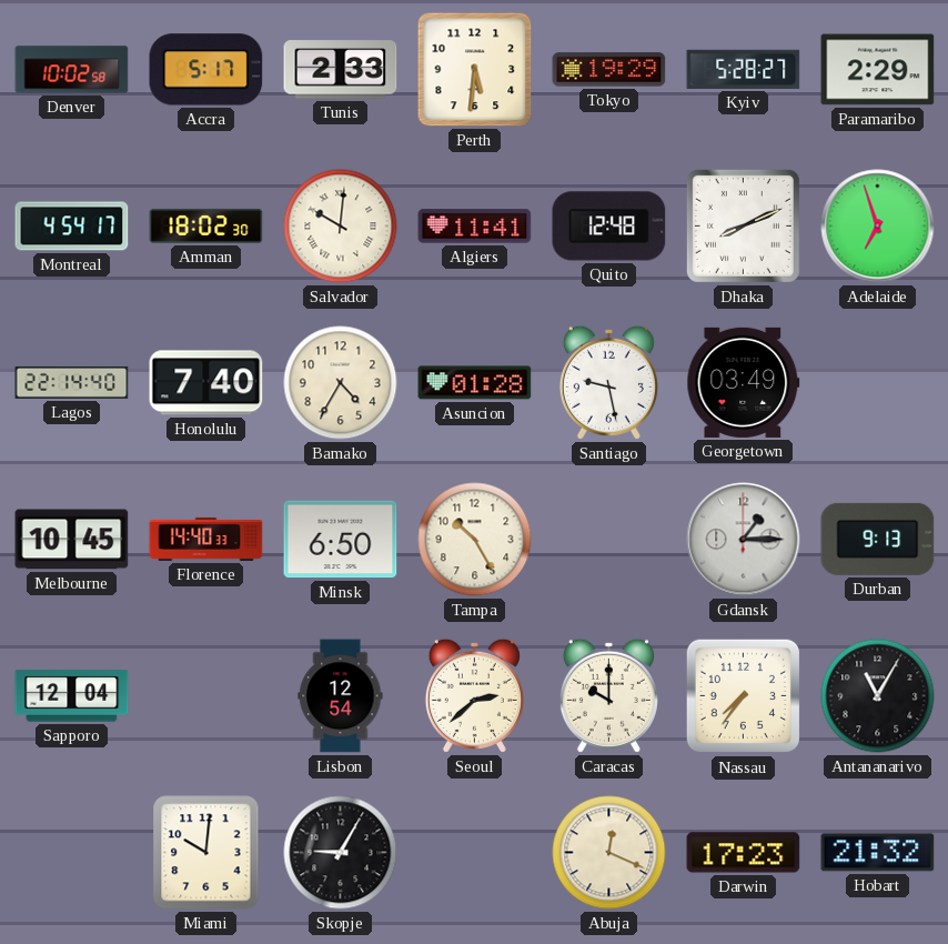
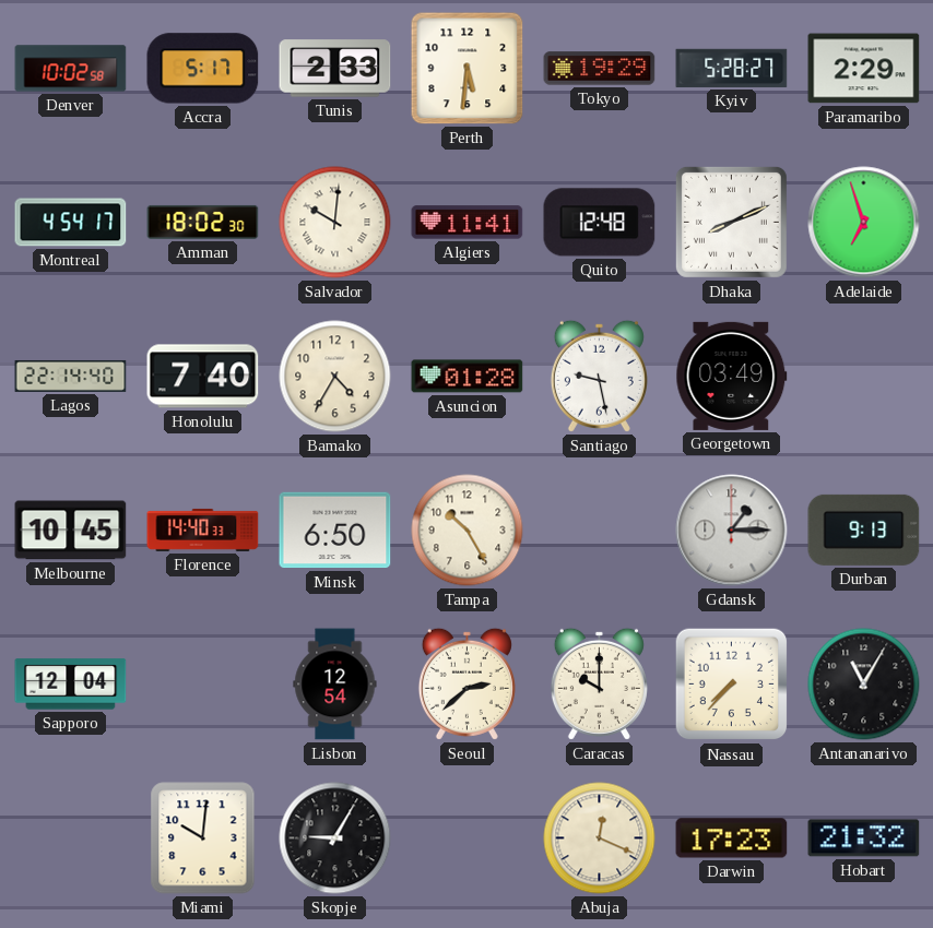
Nassau: 7:36 -> 7:37
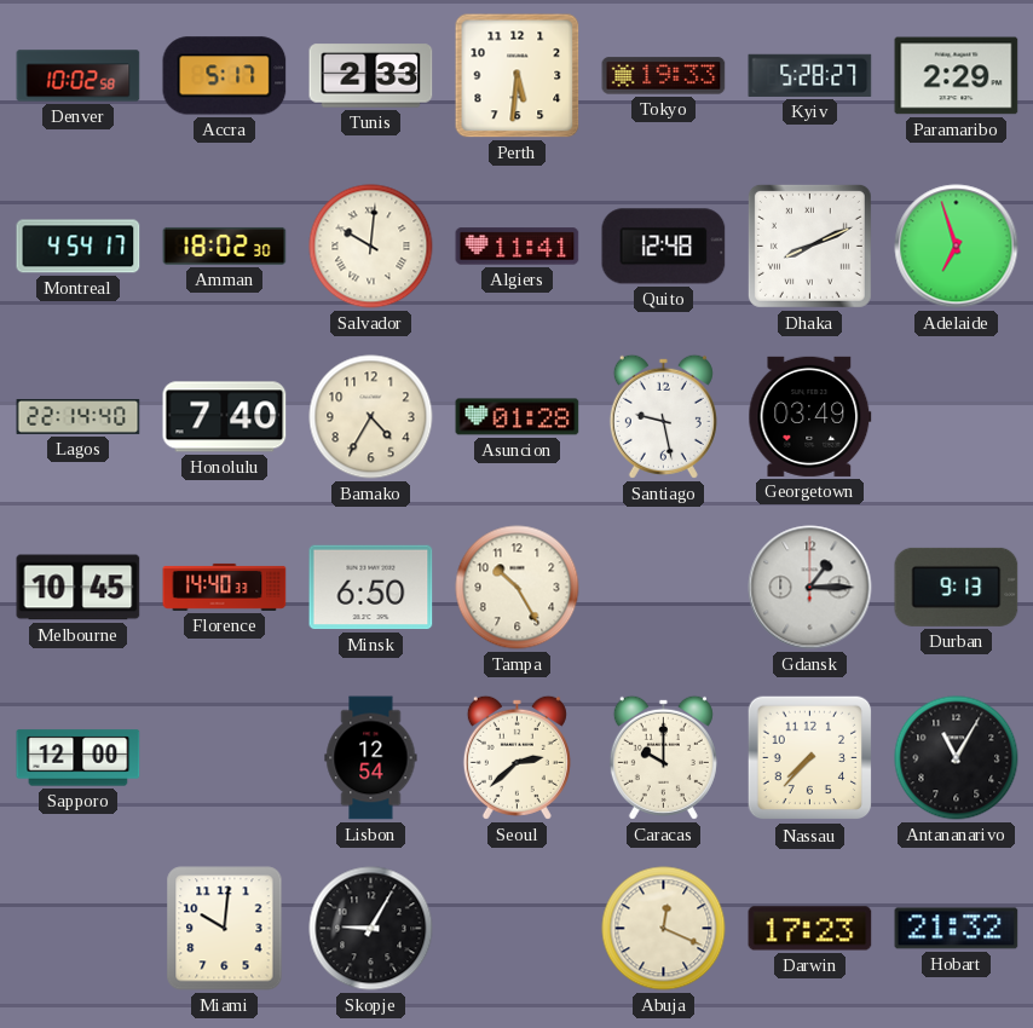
Tokyo: 19:29 -> 19:33
Sapporo: 12:04 -> 12:00
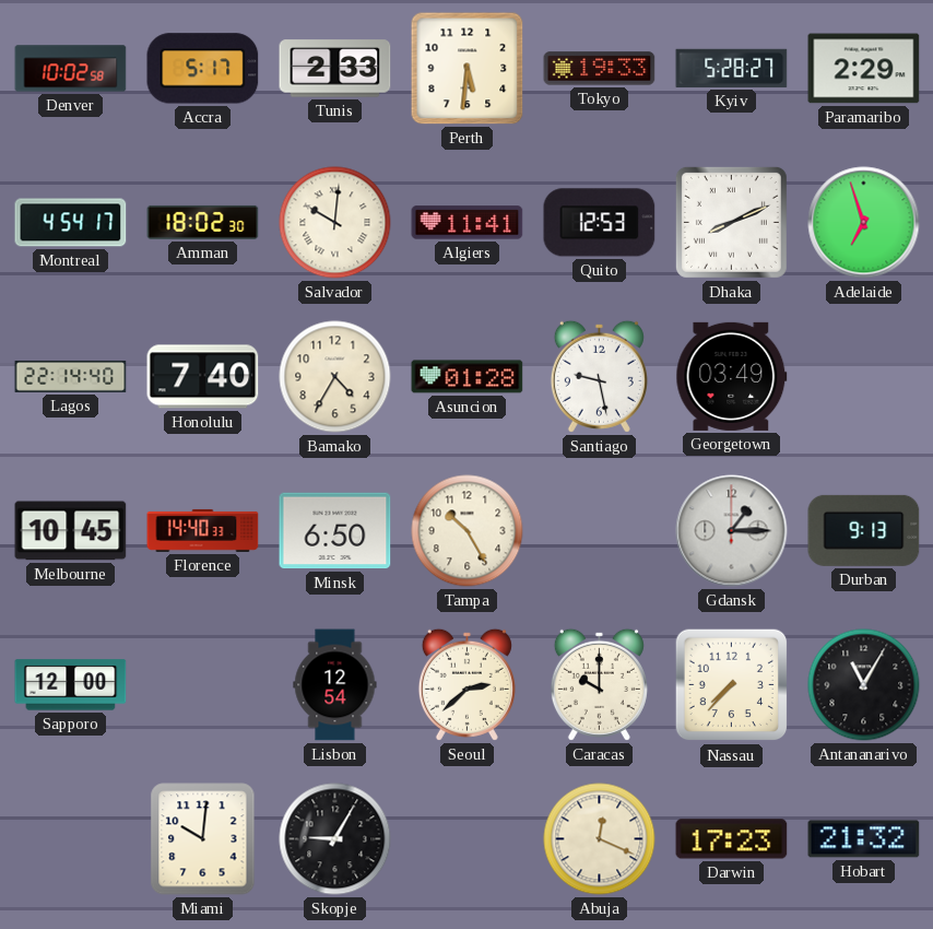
Quito: 12:48 -> 12:53
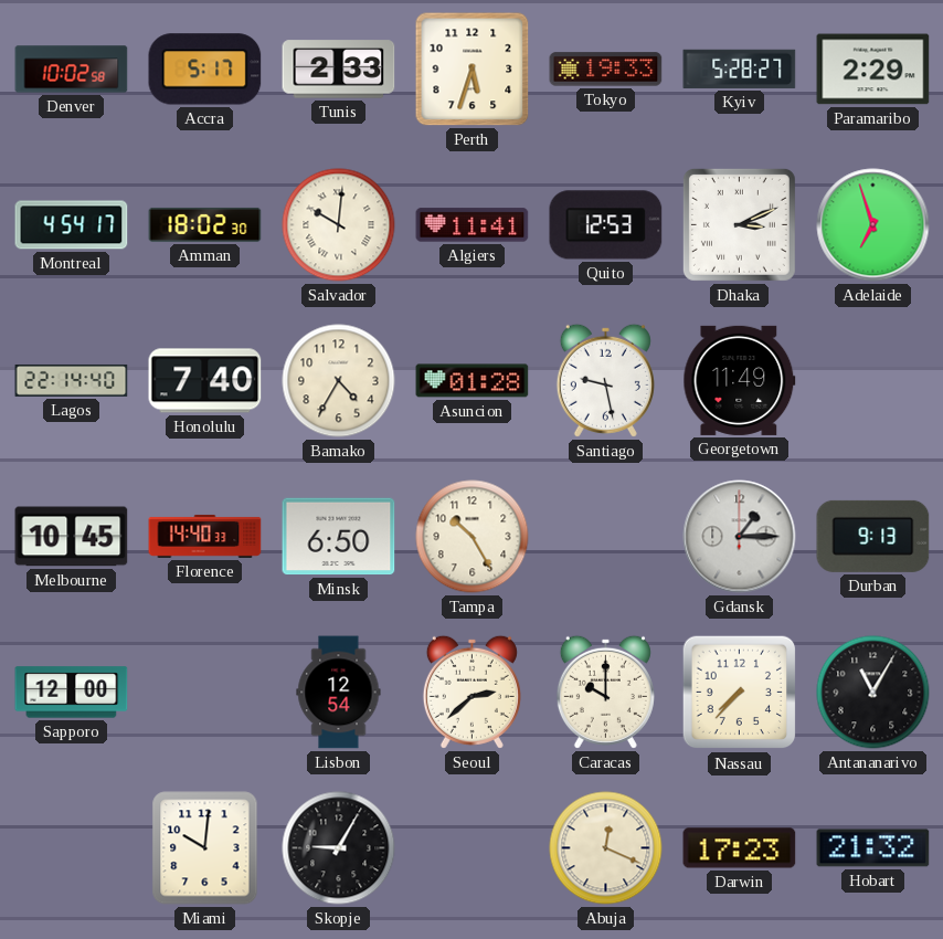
Perth: 5:31 -> 5:33
Dhaka: 8:11 -> 3:11
Georgetown: 03:49 -> 11:49
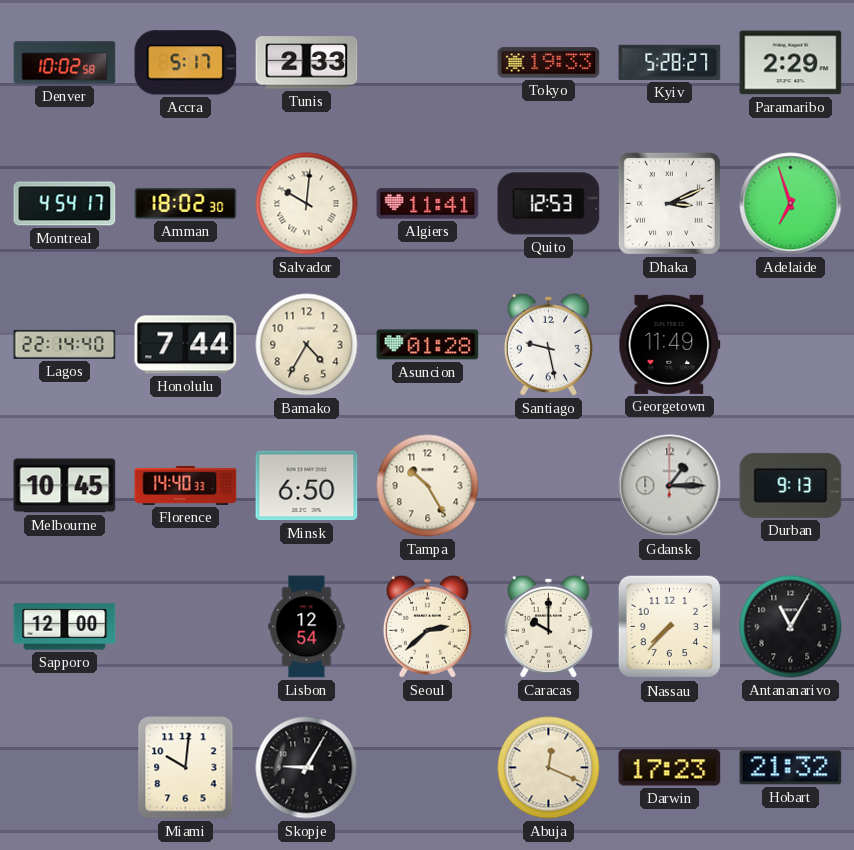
Perth: 5:33 -> none
Honolulu: 7:40 -> 7:44
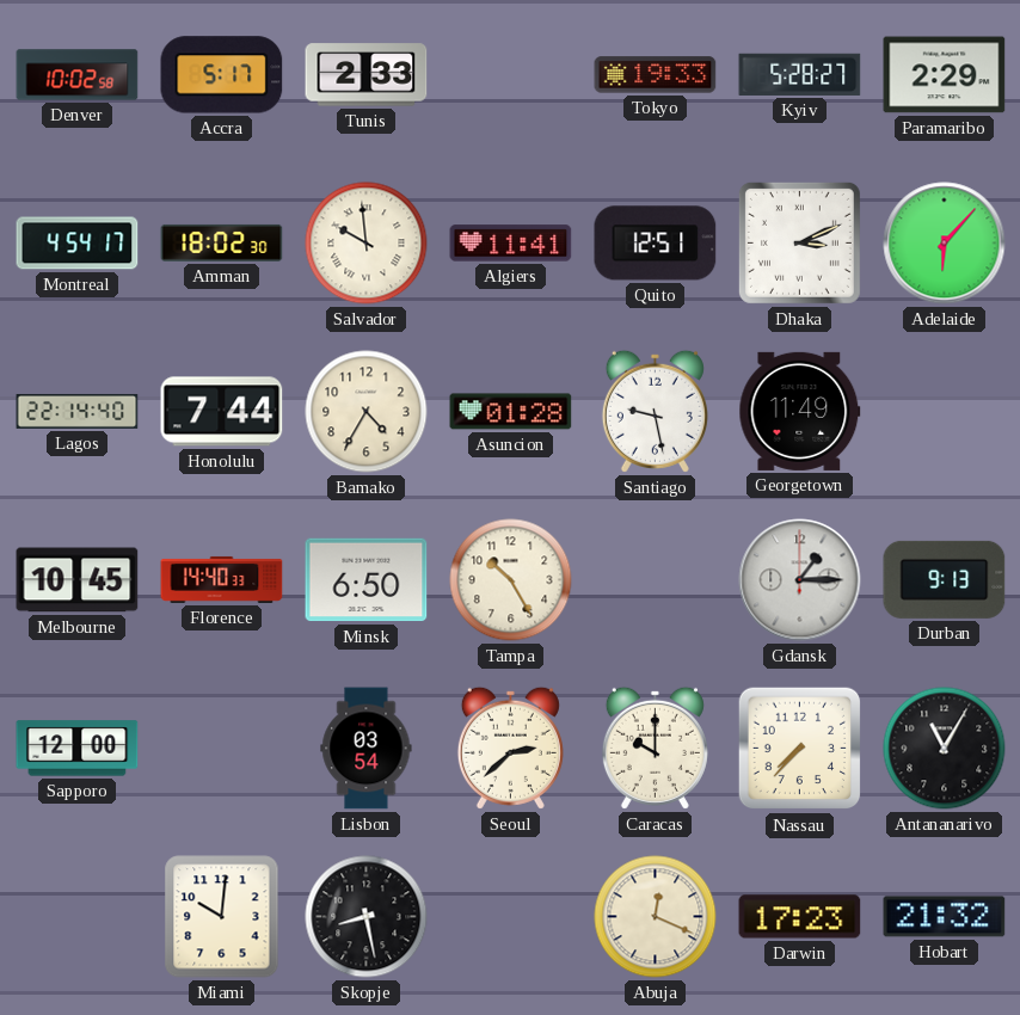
Salvador: 10:01 -> 9:59
Quito: 12:53 -> 12:51
Adelaide: 6:57 -> 6:07
Lisbon: 12:54 -> 03:54
Skopje: 9:05 -> 8:28
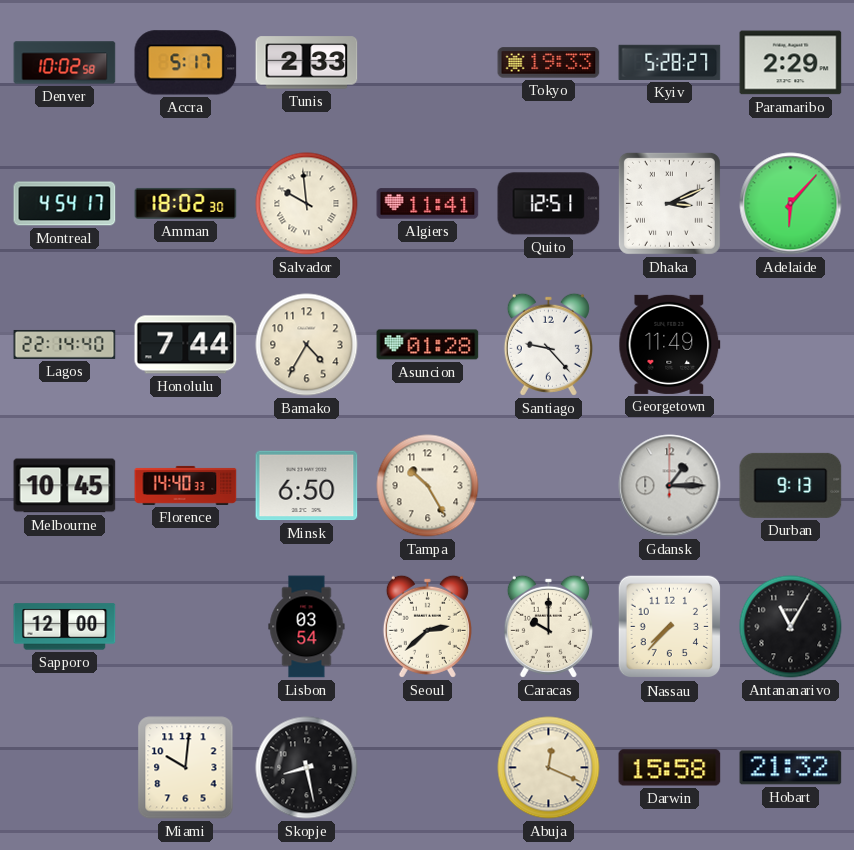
Santiago: 9:28 -> 9:23
Darwin: 17:23 -> 15:58
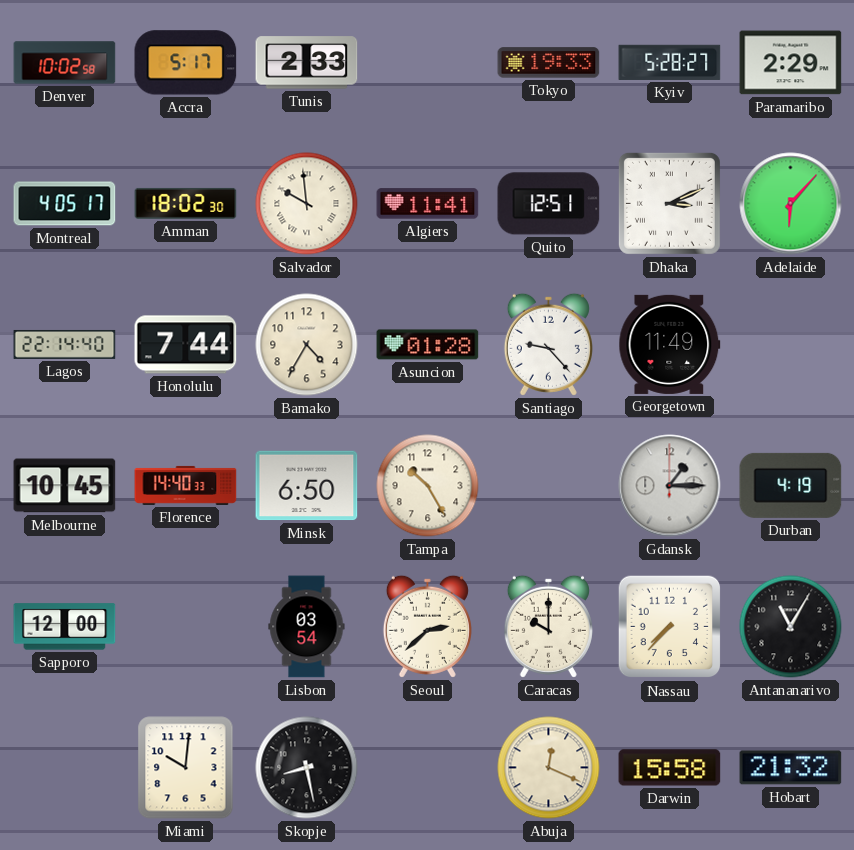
Montreal: 4:54 -> 4:05
Durban: 9:13 -> 4:19
